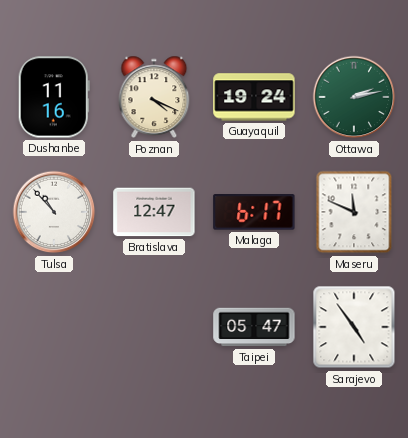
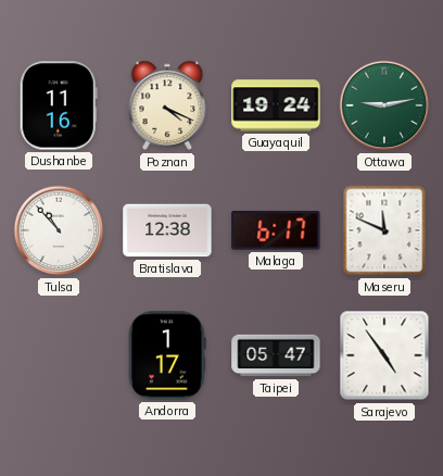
Ottawa: 2:13 -> 9:13
Bratislava: 12:47 -> 12:38
Andorra: none -> 1:17
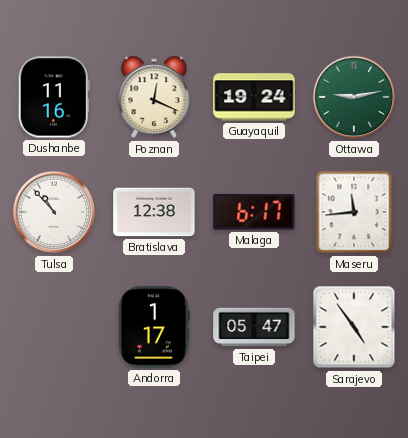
Poznan: 4:19 -> 12:19
Maseru: 11:49 -> 11:44
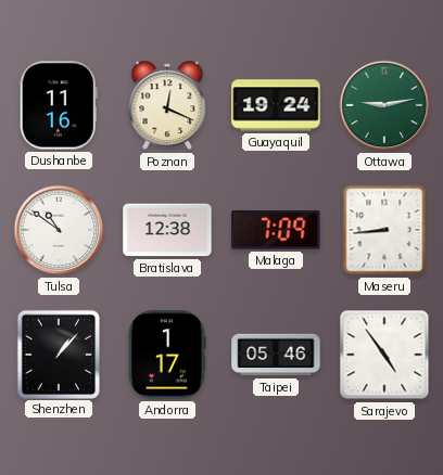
Tulsa: 10:53 -> 10:51
Malaga: 6:17 -> 7:09
Maseru: 11:44 -> 8:44
Shenzhen: none -> 1:07
Taipei: 05:47 -> 05:46
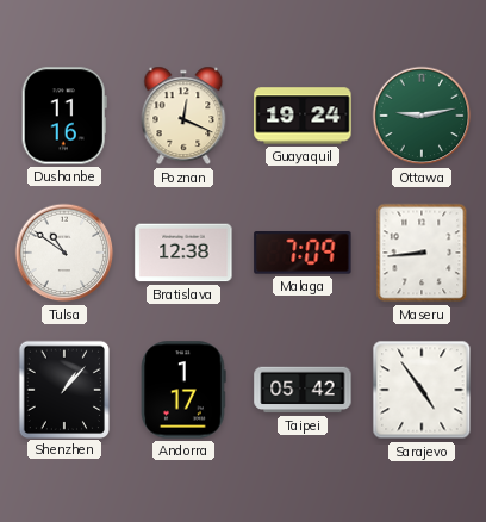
Taipei: 05:46 -> 05:42
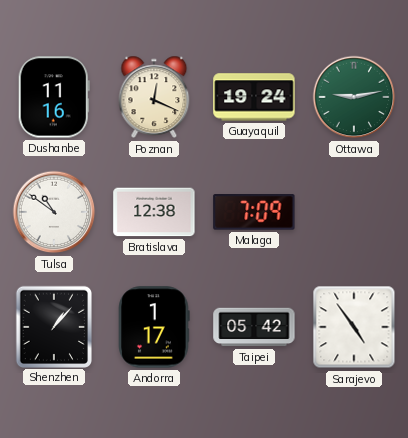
Maseru: 8:44 -> none
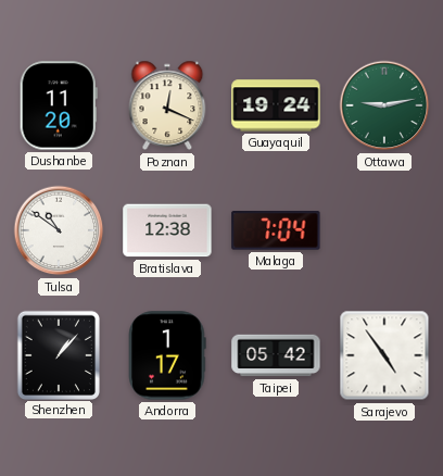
Dushanbe: 11:16 -> 11:20
Malaga: 7:09 -> 7:04
